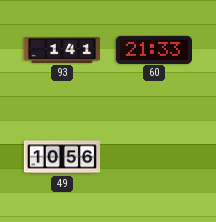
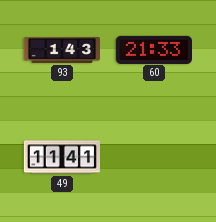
93: 1:41 -> 1:43
49: 10:56 -> 11:41
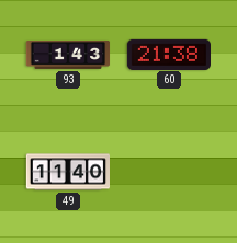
60: 21:33 -> 21:38
49: 11:41 -> 11:40
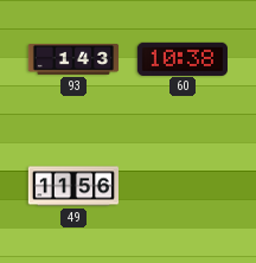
60: 21:38 -> 10:38
49: 11:40 -> 11:56
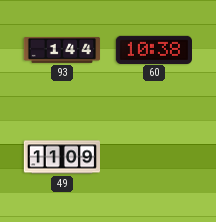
93: 1:43 -> 1:44
49: 11:56 -> 11:09
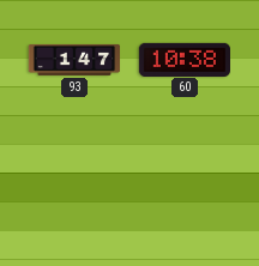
93: 1:44 -> 1:47
49: 11:09 -> none
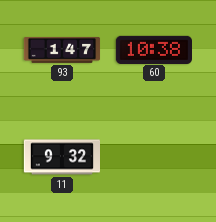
11: none -> 9:32
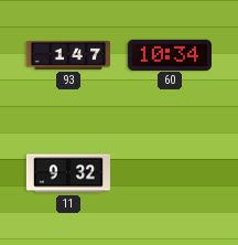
60: 10:38 -> 10:34
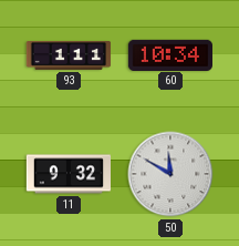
93: 1:47 -> 1:11
50: none -> 11:50
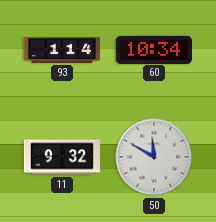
93: 1:11 -> 1:14
